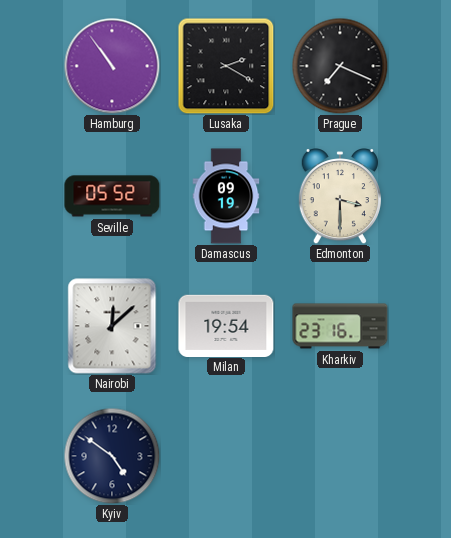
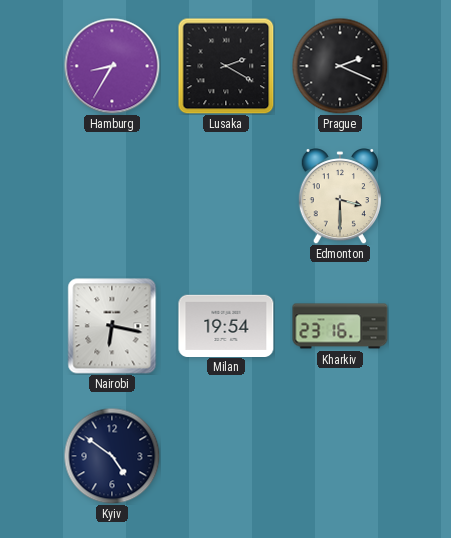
Hamburg: 10:54 -> 8:35
Prague: 7:19 -> 2:19
Seville: 05:52 -> none
Damascus: 09:19 -> none
Nairobi: 12:08 -> 6:17
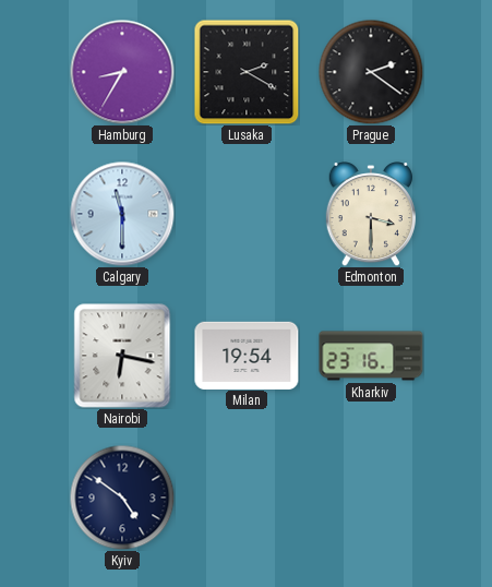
Prague: 2:19 -> 2:21
Calgary: none -> 11:30
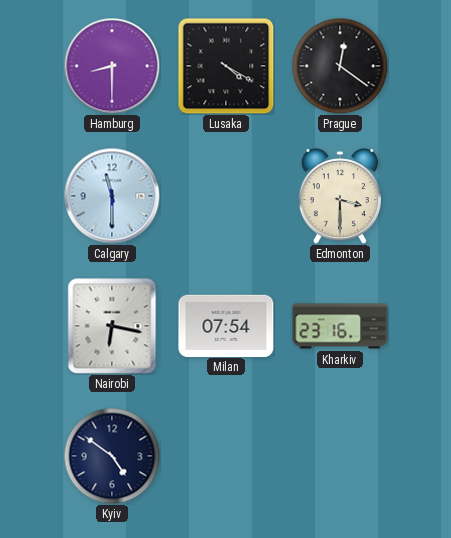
Hamburg: 8:35 -> 8:30
Lusaka: 2:20 -> 4:20
Prague: 2:21 -> 12:21
Milan: 19:54 -> 07:54
